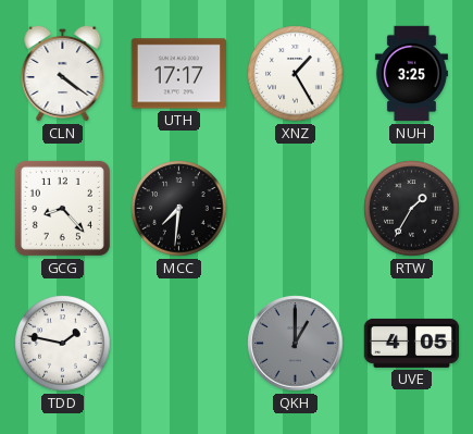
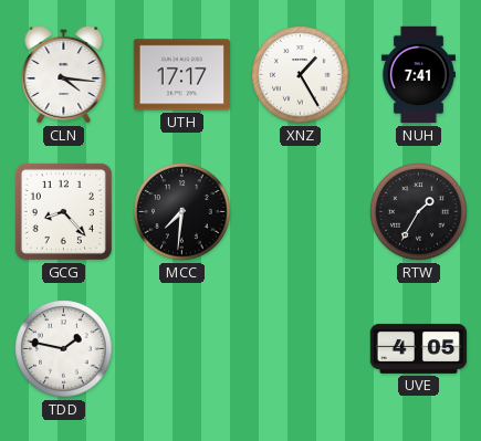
CLN: 4:21 -> 4:16
NUH: 3:25 -> 7:41
QKH: 1:00 -> none
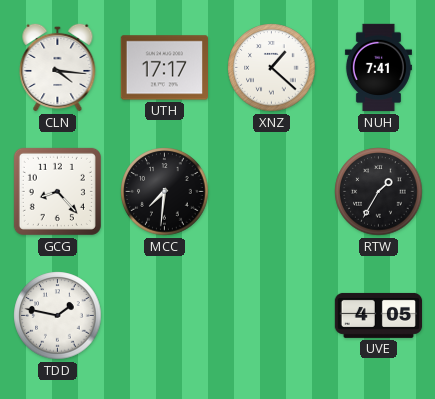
XNZ: 1:25 -> 1:22
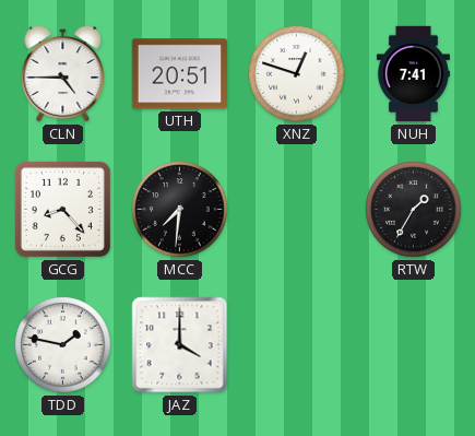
CLN: 4:16 -> 4:45
UTH: 17:17 -> 20:51
XNZ: 1:22 -> 12:48
JAZ: none -> 4:00
UVE: 4:05 -> none
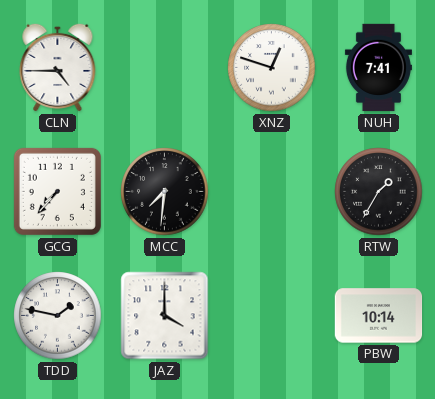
UTH: 20:51 -> none
GCG: 8:23 -> 7:37
PBW: none -> 10:14
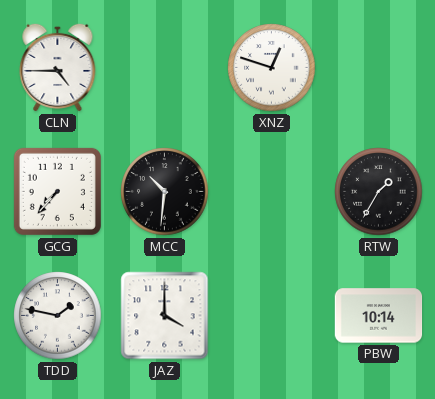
NUH: 7:41 -> none
MCC: 7:31 -> 10:31
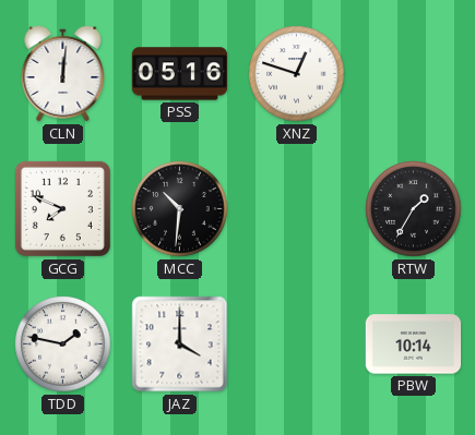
CLN: 4:45 -> 12:01
PSS: none -> 05:16
GCG: 7:37 -> 7:49
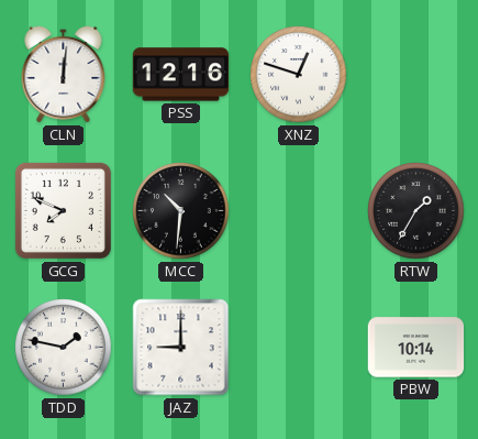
PSS: 05:16 -> 12:16
JAZ: 4:00 -> 9:00
